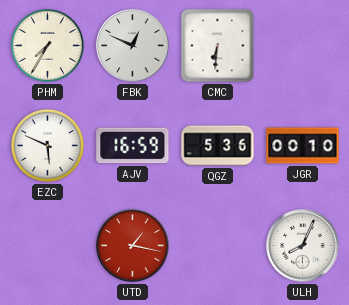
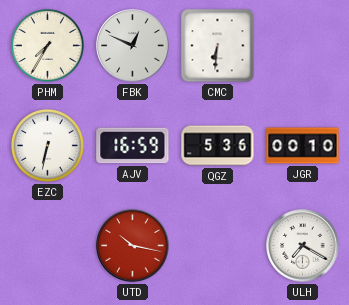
EZC: 5:49 -> 6:32
UTD: 1:17 -> 10:17
ULH: 8:04 -> 7:20
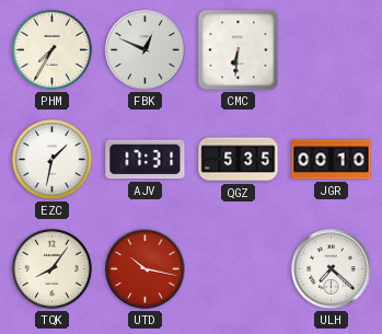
EZC: 6:32 -> 1:32
AJV: 16:59 -> 17:31
QGZ: 5:36 -> 5:35
TQK: none -> 8:06
ULH: 7:20 -> 7:22
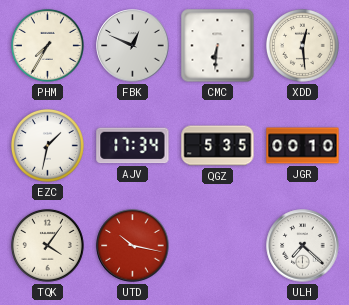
XDD: none -> 12:29
AJV: 17:31 -> 17:34
TQK: 8:06 -> 4:06
